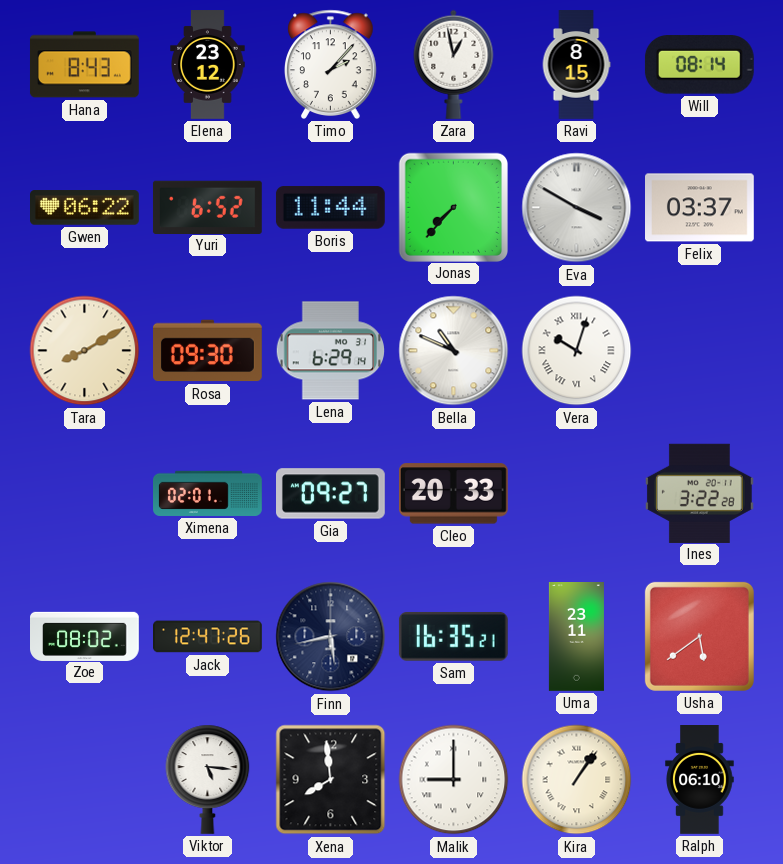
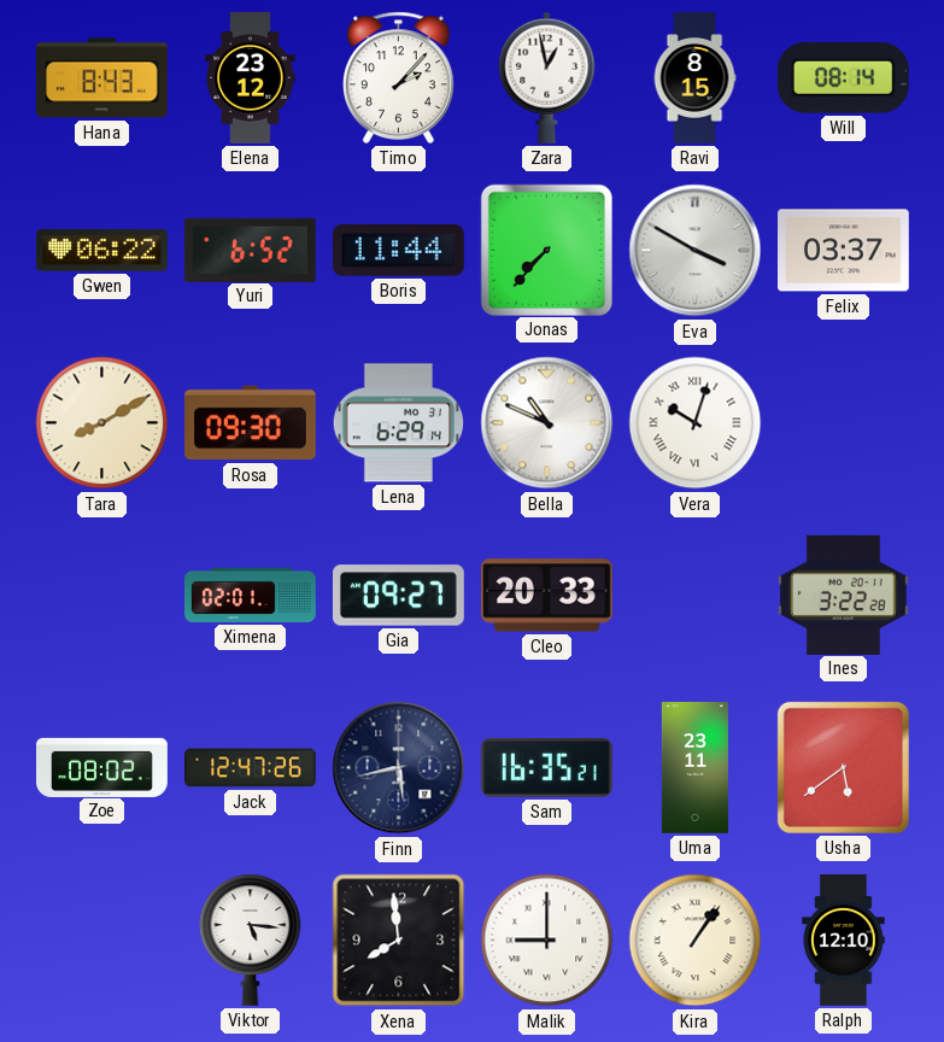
Ralph: 06:10 -> 12:10
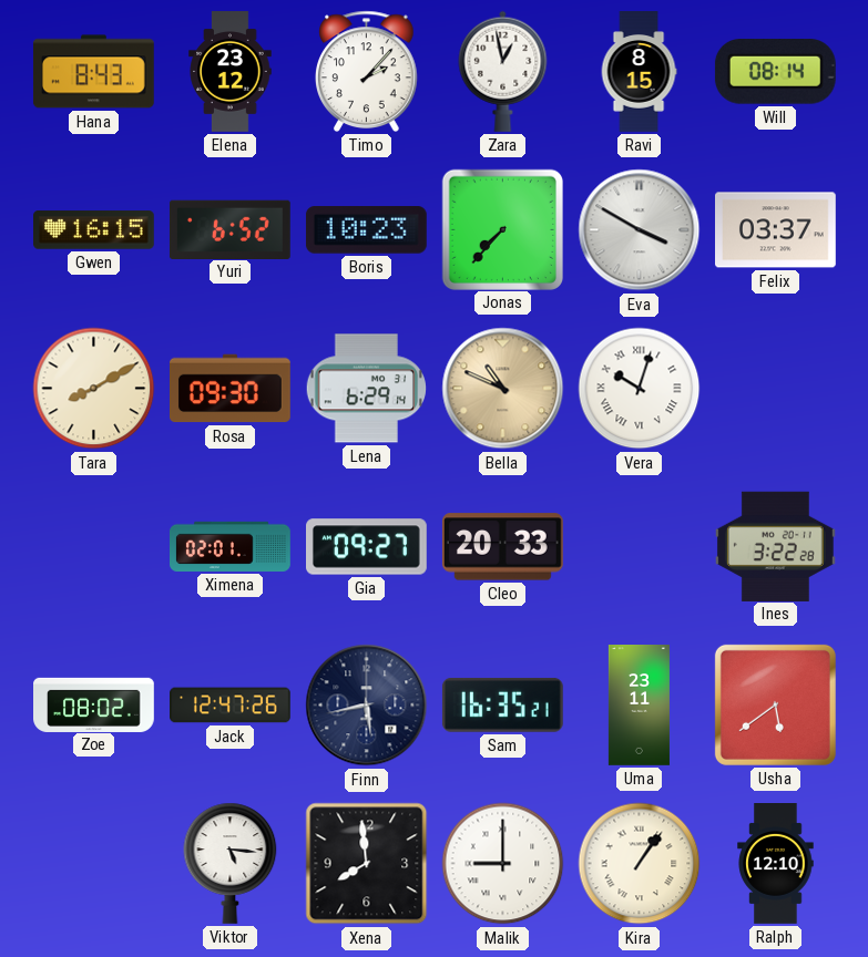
Gwen: 06:22 -> 16:15
Boris: 11:44 -> 10:23
Bella dial: white -> champagne
